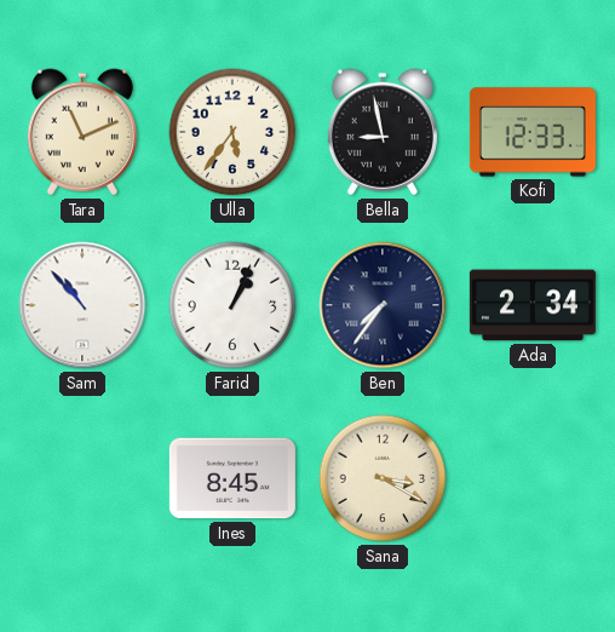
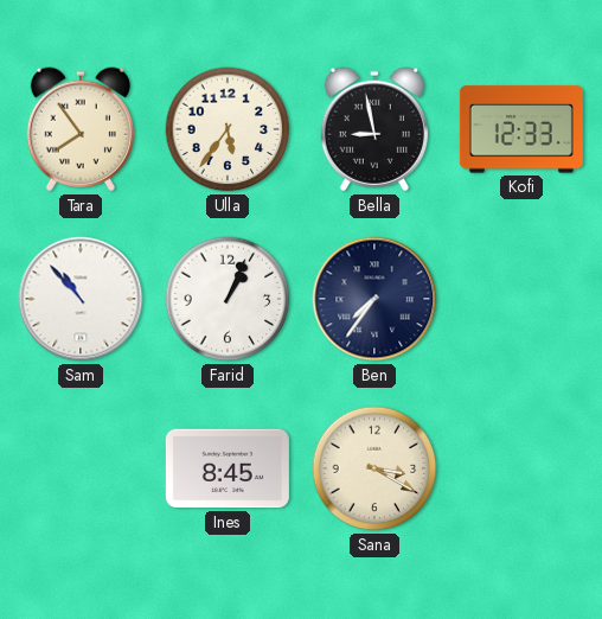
Tara: 11:11 -> 7:54
Ada: 2:34 -> none
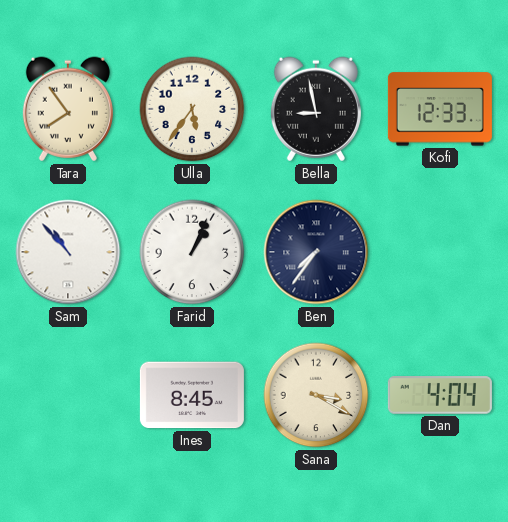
Dan: none -> 4:04
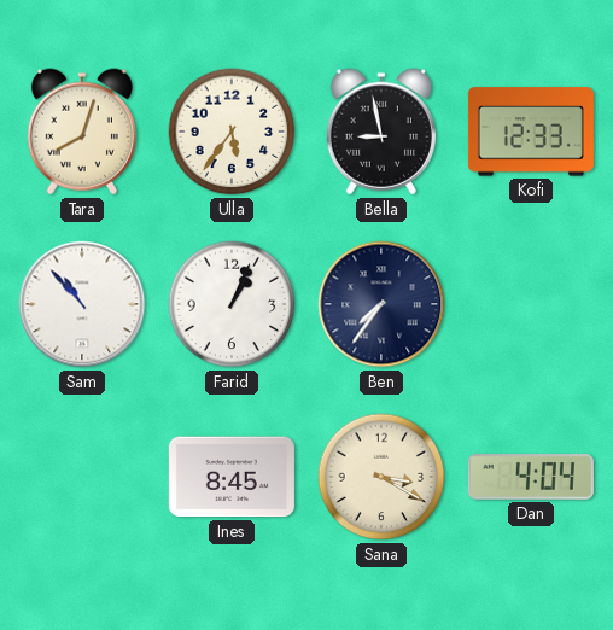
Tara: 7:54 -> 8:03
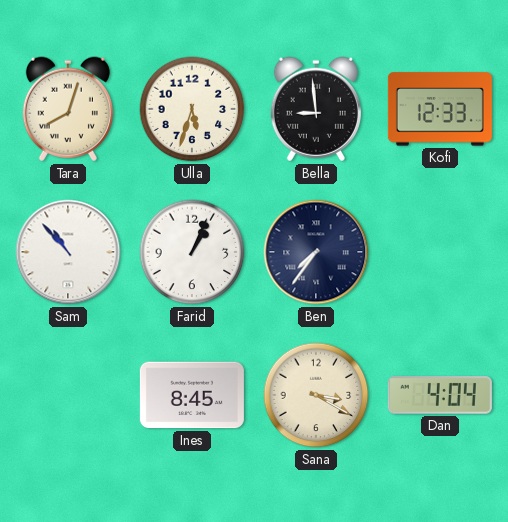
Ulla: 5:36 -> 5:33
Bella: 8:58 -> 8:59
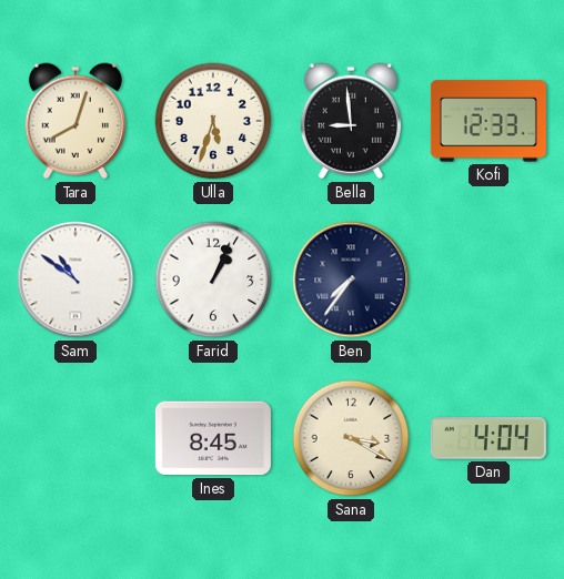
Sam: 10:53 -> 10:51
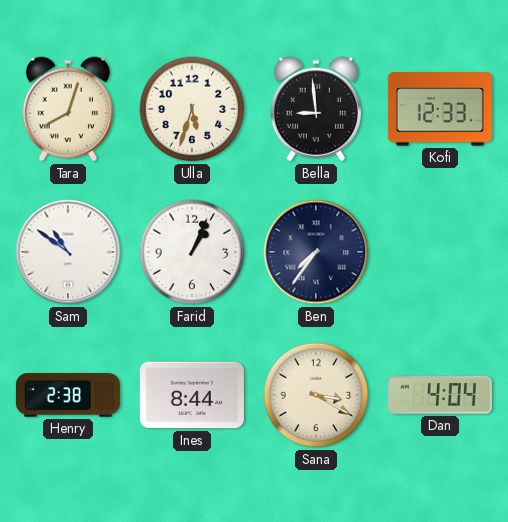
Henry: none -> 2:38
Ines: 8:45 -> 8:44
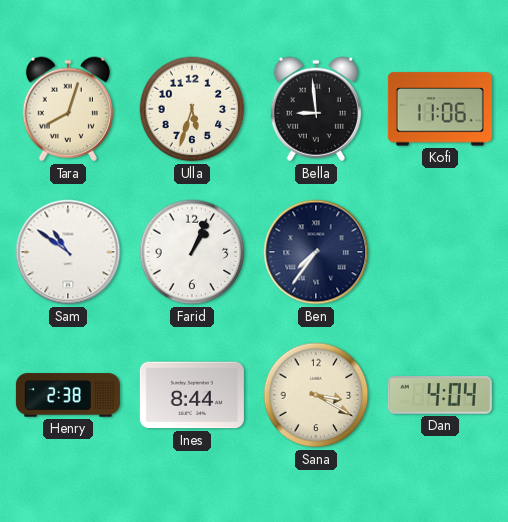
Kofi: 12:33 -> 11:06
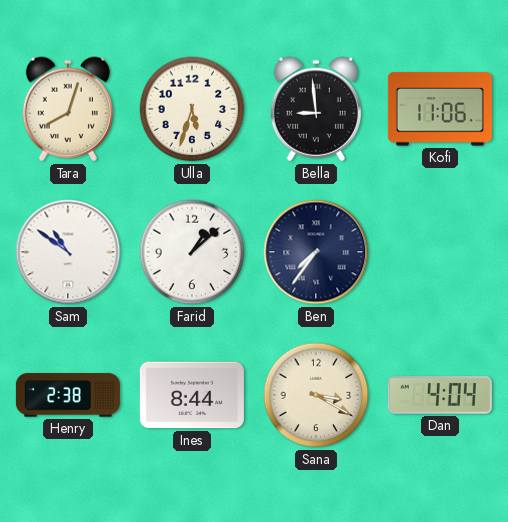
Farid: 1:04 -> 1:08
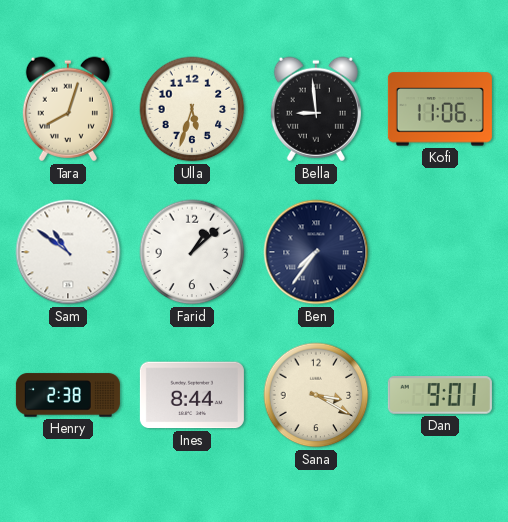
Dan: 4:04 -> 9:01
